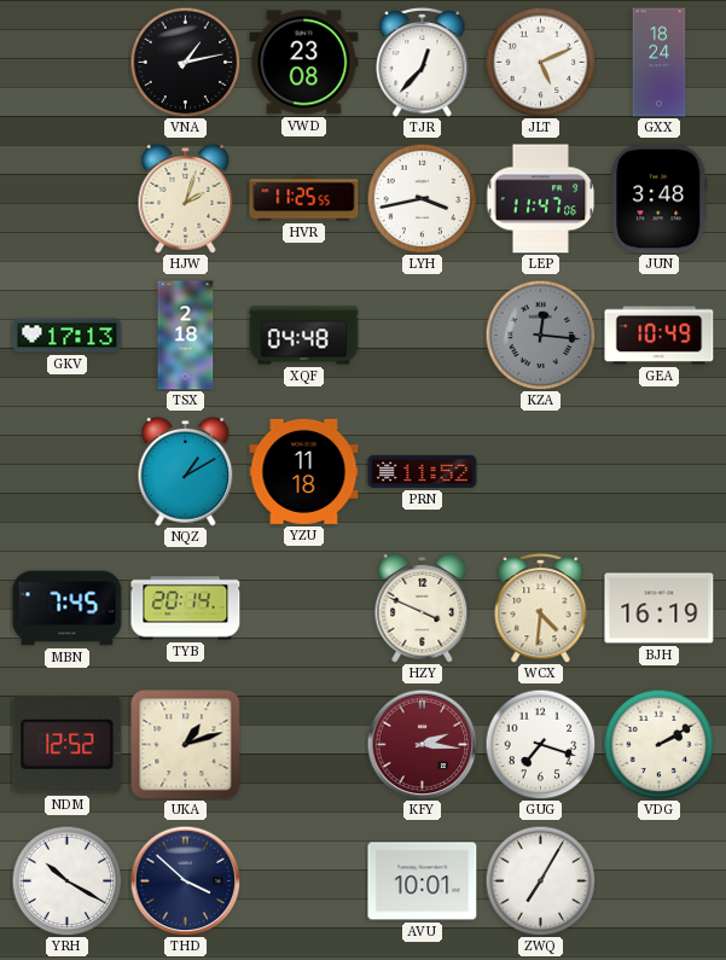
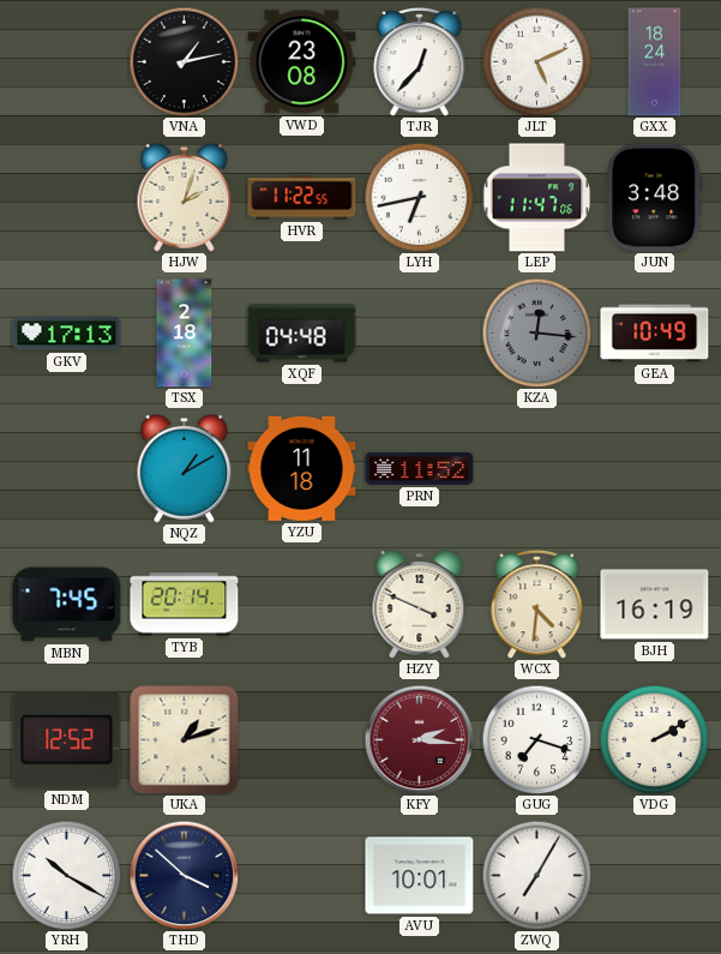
HVR: 11:25 -> 11:22
LYH: 3:43 -> 6:43
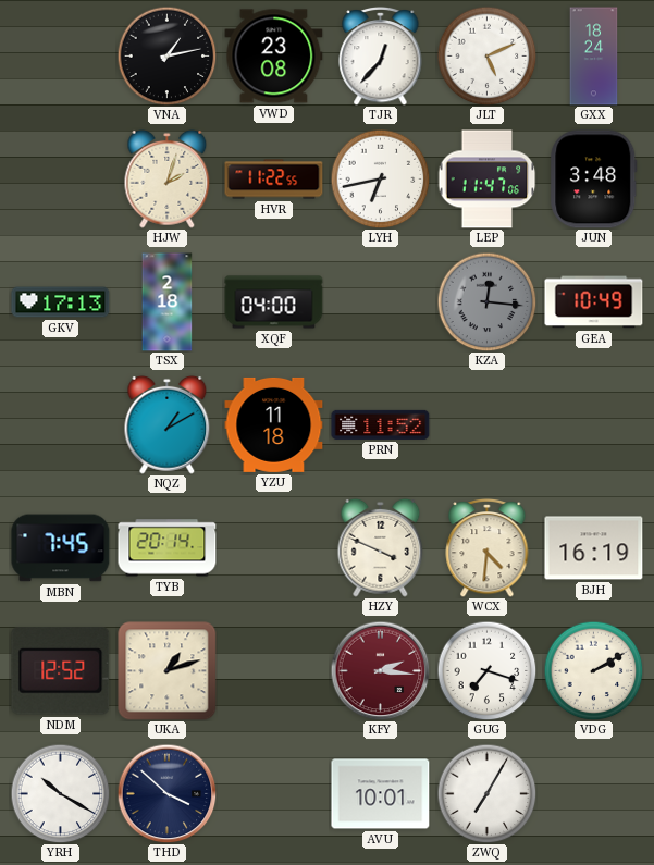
XQF: 04:48 -> 04:00
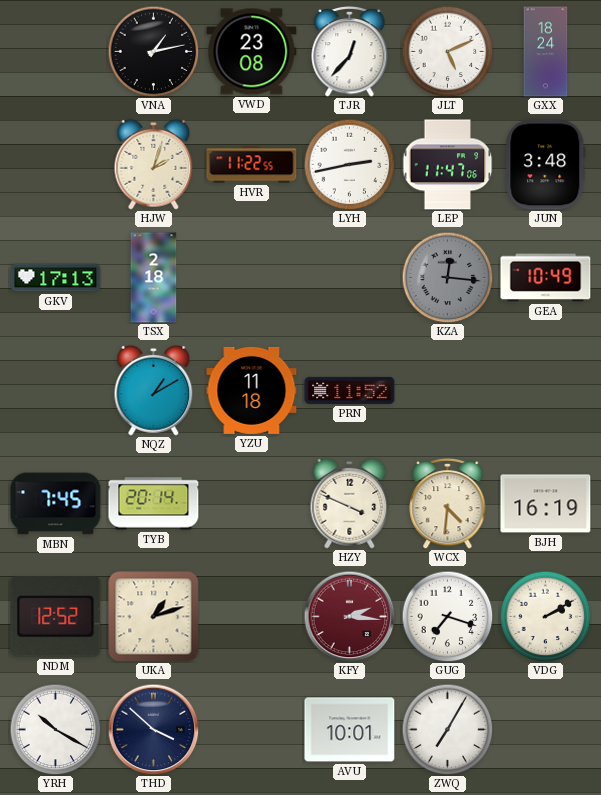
LYH: 6:43 -> 2:43
XQF: 04:00 -> none
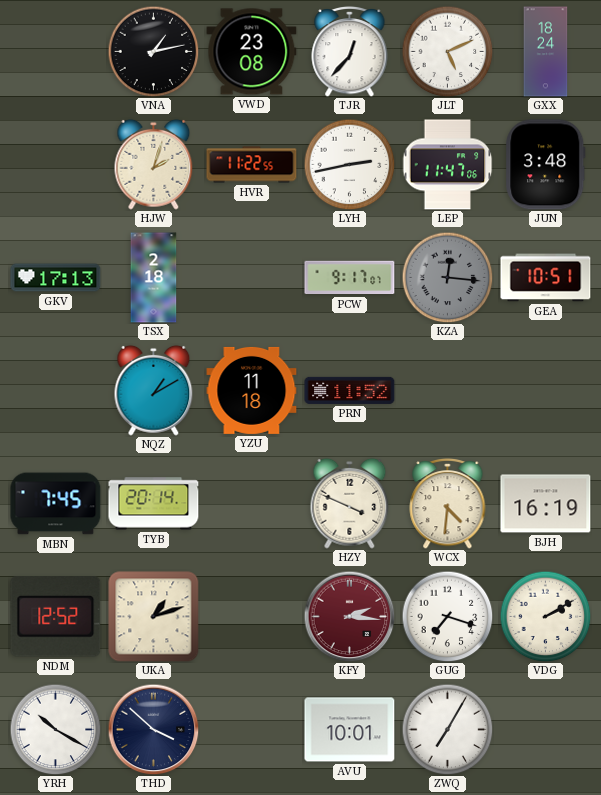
PCW: none -> 9:17
GEA: 10:49 -> 10:51
